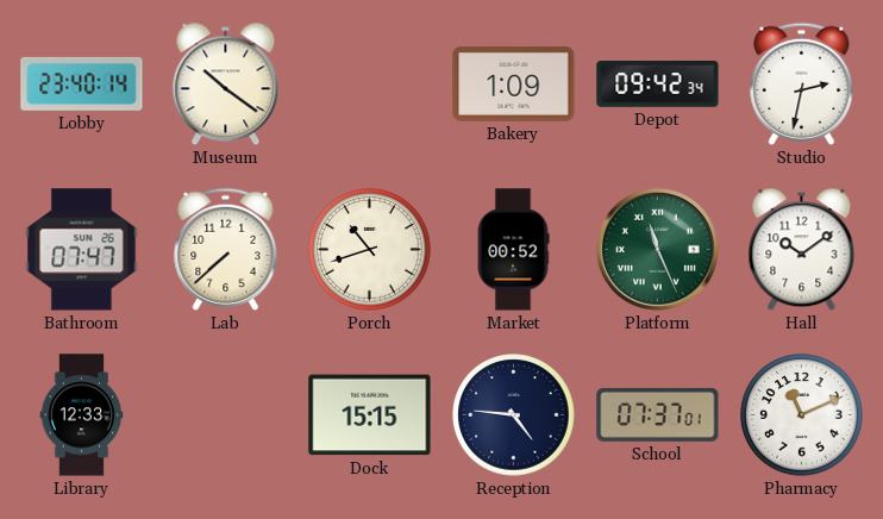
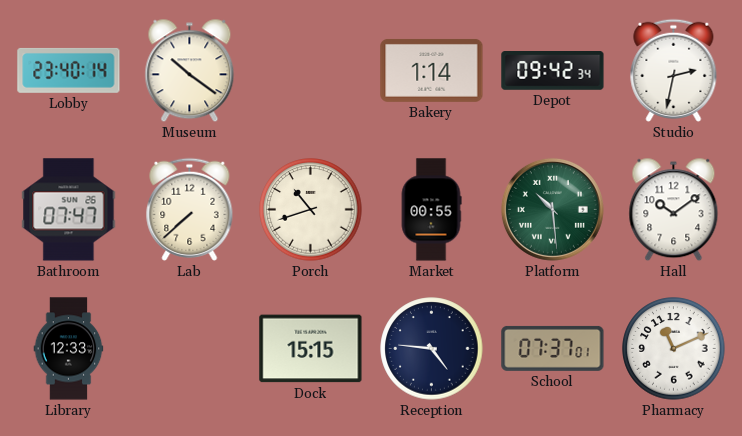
Bakery: 1:09 -> 1:14
Market: 00:52 -> 00:55
Platform: 11:26 -> 10:29
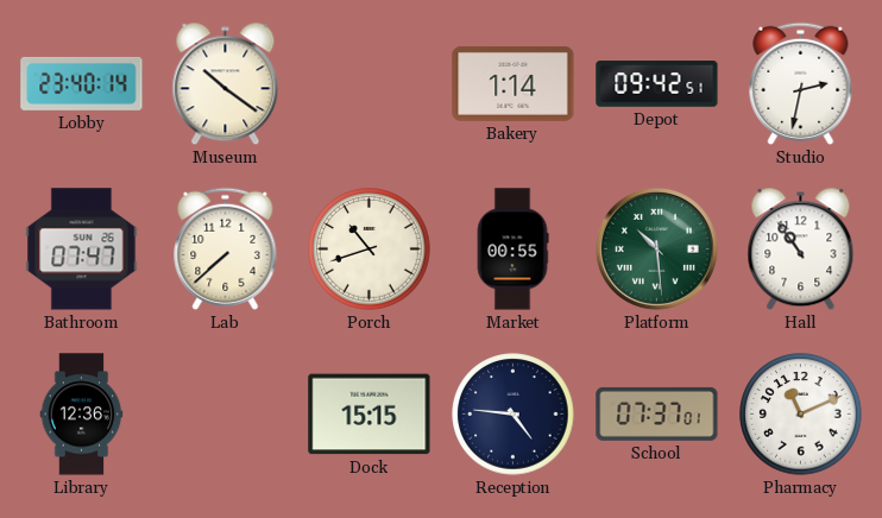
Depot: 09:42:34 -> 09:42:51
Hall: 10:09 -> 10:54
Library: 12:33 -> 12:36
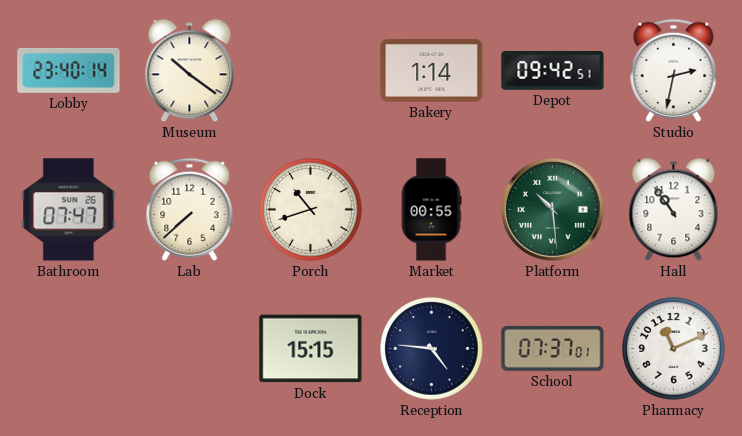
Library: 12:36 -> none
